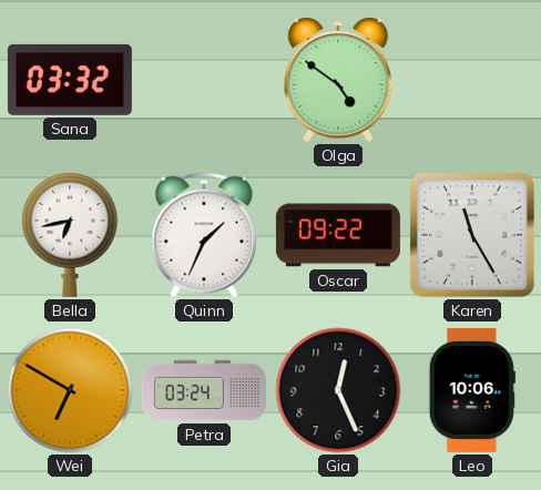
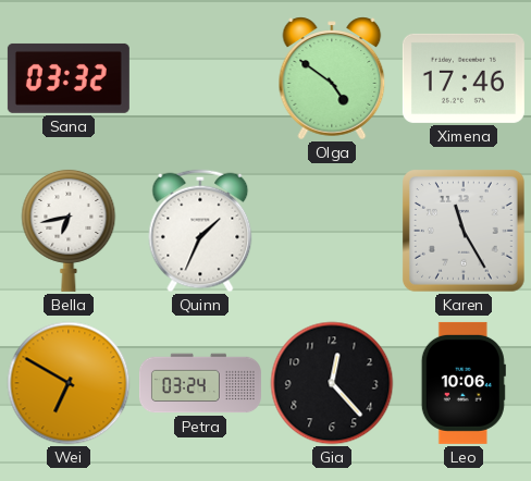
Ximena: none -> 17:46
Oscar: 09:22 -> none
Gia: 12:26 -> 12:23
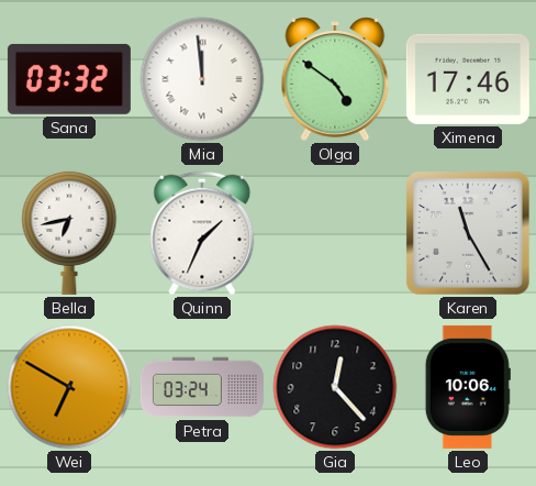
Mia: none -> 11:59
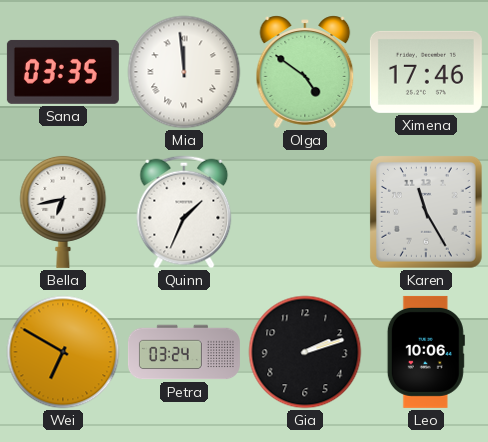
Sana: 03:32 -> 03:35
Gia: 12:23 -> 2:12
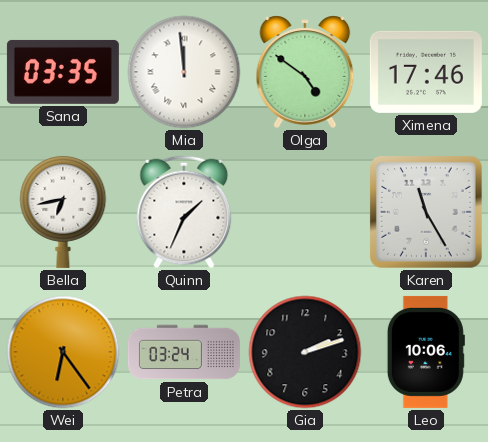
Wei: 6:50 -> 6:24
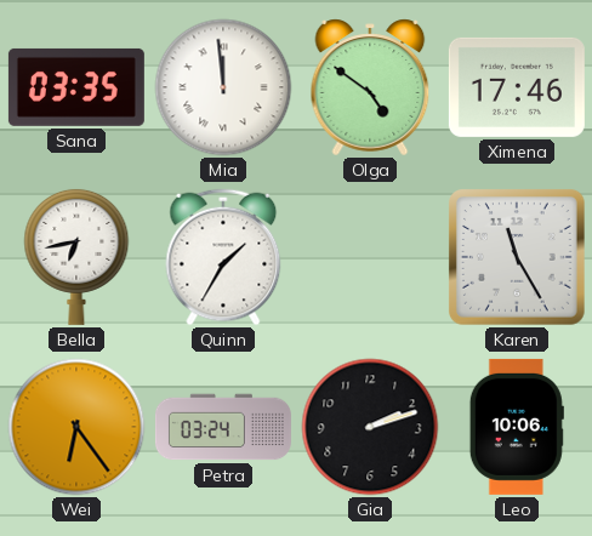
Quinn: 1:34 -> 1:35
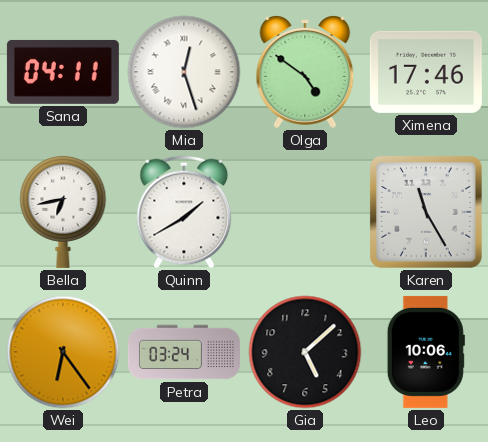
Sana: 03:35 -> 04:11
Mia: 11:59 -> 12:27
Quinn: 1:35 -> 1:40
Gia: 2:12 -> 5:08
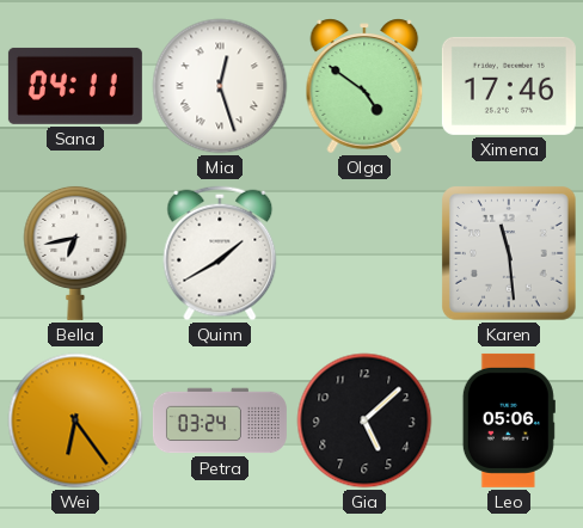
Karen: 11:25 -> 11:29
Leo: 10:06 -> 05:06
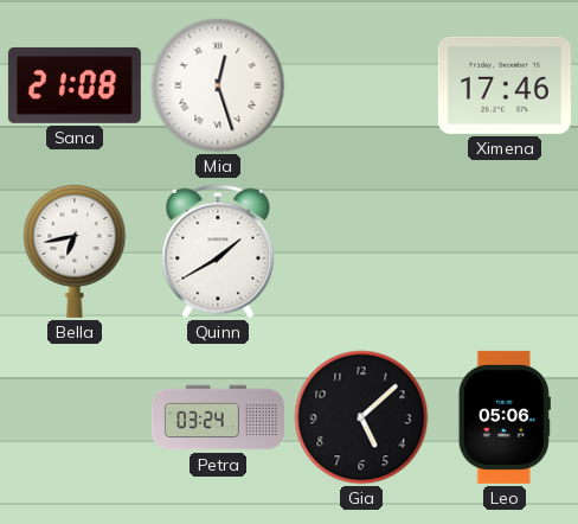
Sana: 04:11 -> 21:08
Olga: 4:51 -> none
Karen: 11:29 -> none
Wei: 6:24 -> none
